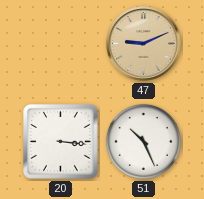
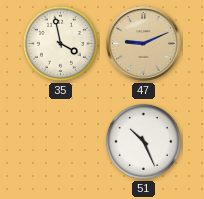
35: none -> 3:58
20: 3:16 -> none
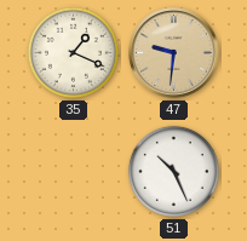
35: 3:58 -> 1:19
47: 9:11 -> 9:31
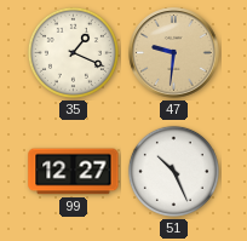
99: none -> 12:27
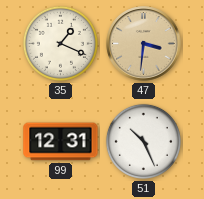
47: 9:31 -> 3:31
99: 12:27 -> 12:31
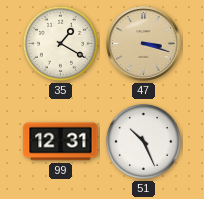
35: 1:19 -> 1:20
47: 3:31 -> 3:18
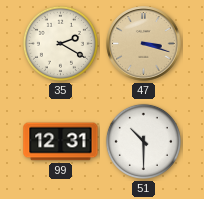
35: 1:20 -> 2:20
51: 10:26 -> 10:30
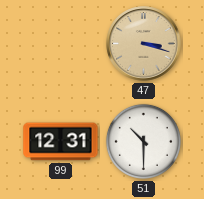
35: 2:20 -> none
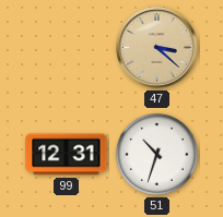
47: 3:18 -> 3:22
51: 10:30 -> 10:33
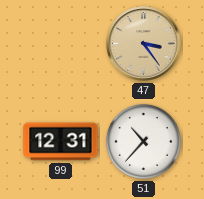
47: 3:22 -> 3:24
51: 10:33 -> 10:37
